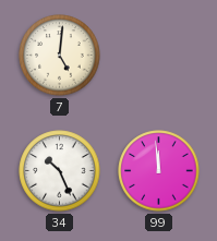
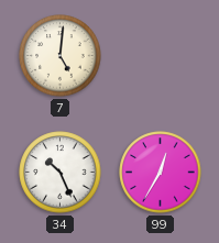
99: 11:59 -> 12:35
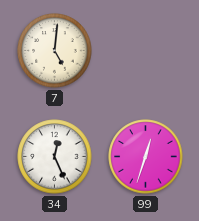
34: 10:26 -> 12:26
99: 12:35 -> 12:33
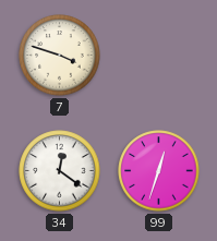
7: 5:01 -> 3:48
34: 12:26 -> 12:21
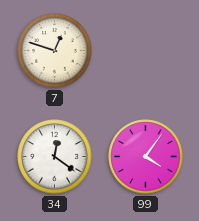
7: 3:48 -> 12:48
99: 12:33 -> 4:06
